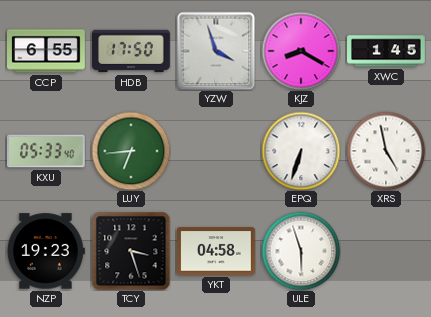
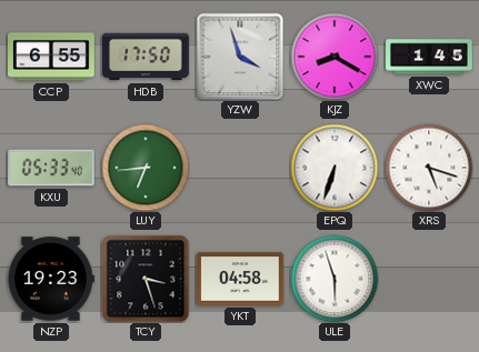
XRS: 4:58 -> 5:18
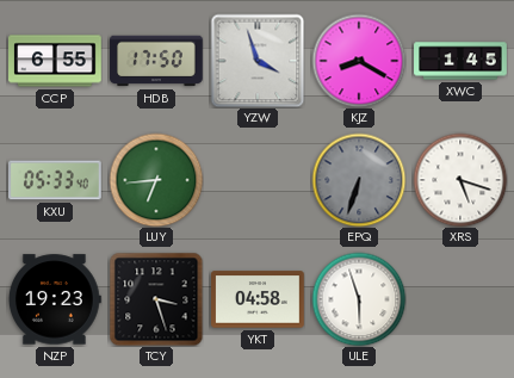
EPQ dial: white -> grey
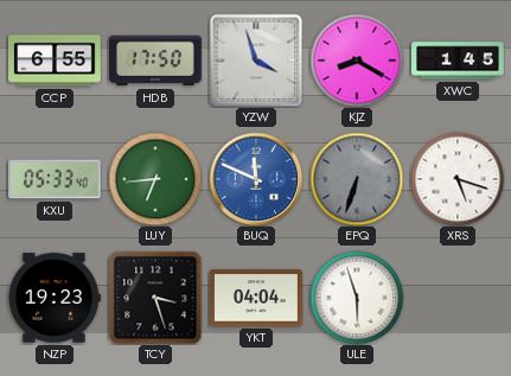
BUQ: none -> 11:49
YKT: 04:58 -> 04:04
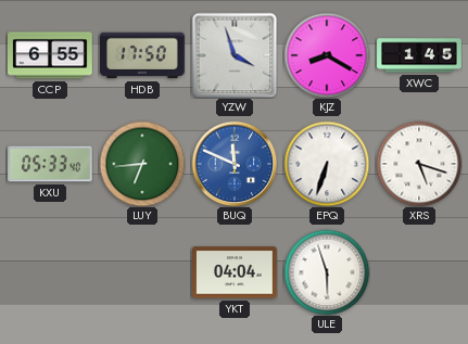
EPQ dial: grey -> white
NZP: 19:23 -> none
TCY: 3:27 -> none
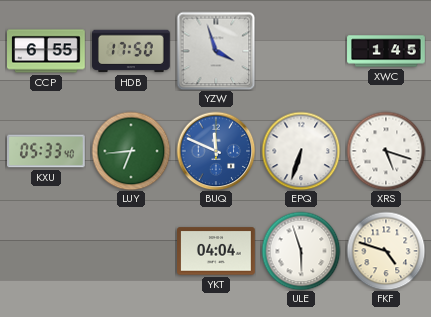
KJZ: 8:20 -> none
FKF: none -> 4:48
